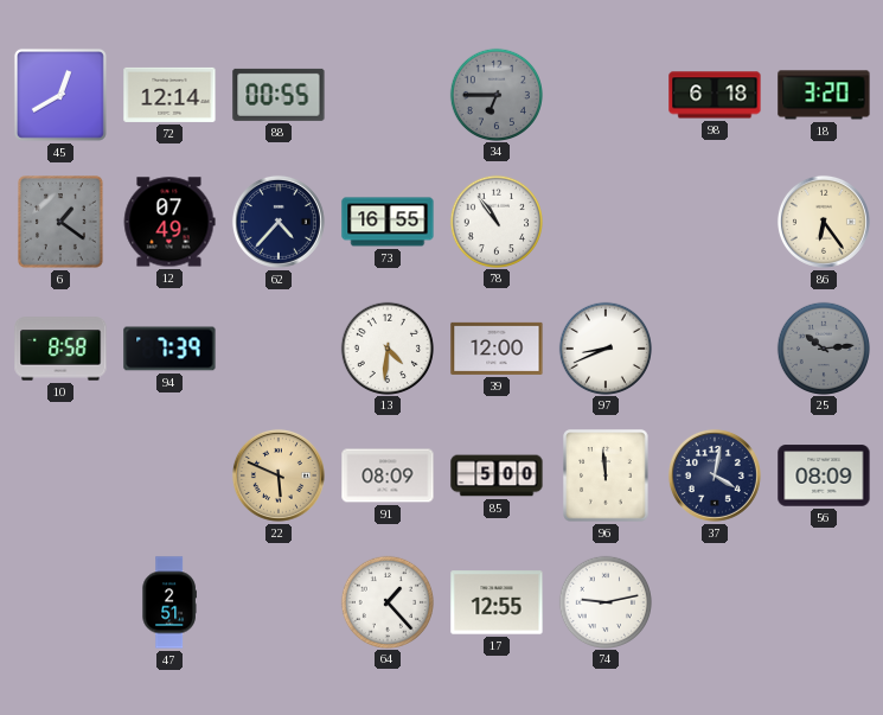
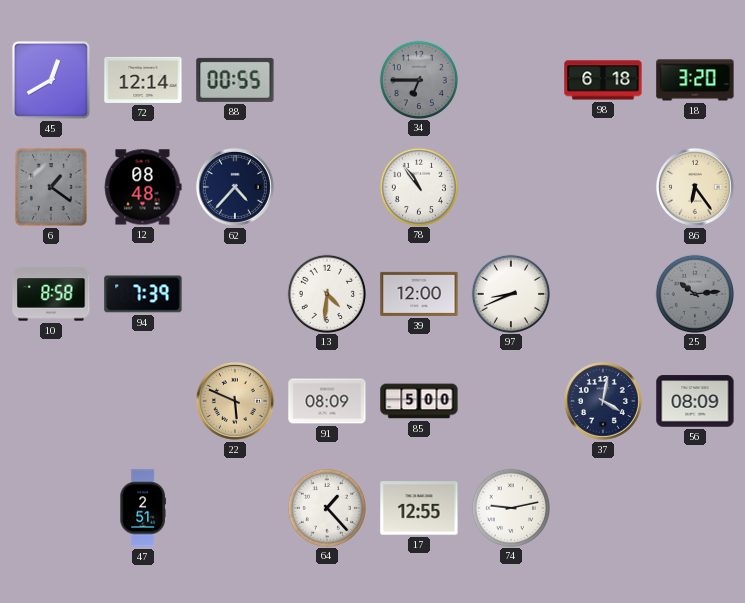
12: 07:49 -> 08:48
73: 16:55 -> none
96: 11:59 -> none
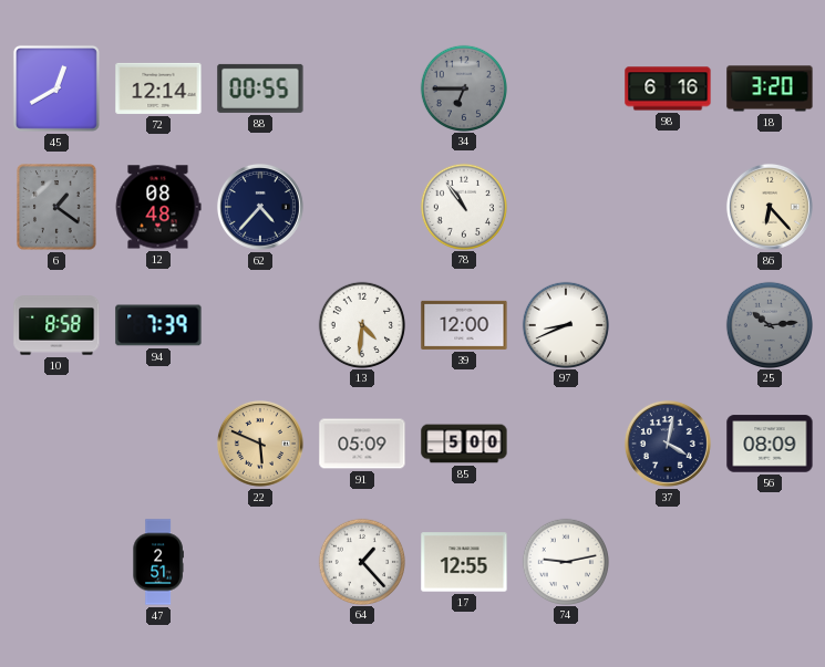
98: 6:18 -> 6:16
86: 6:24 -> 6:23
91: 08:09 -> 05:09
